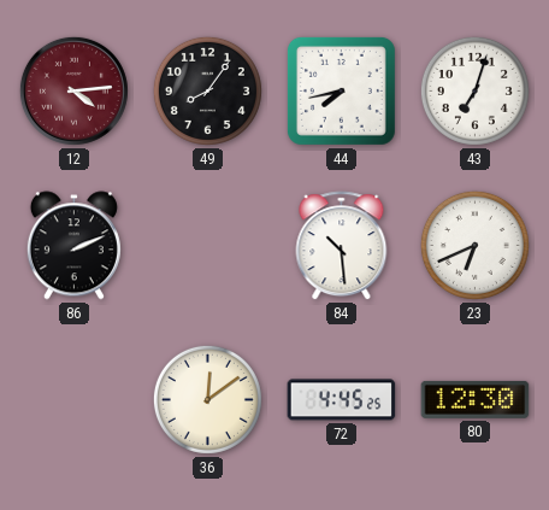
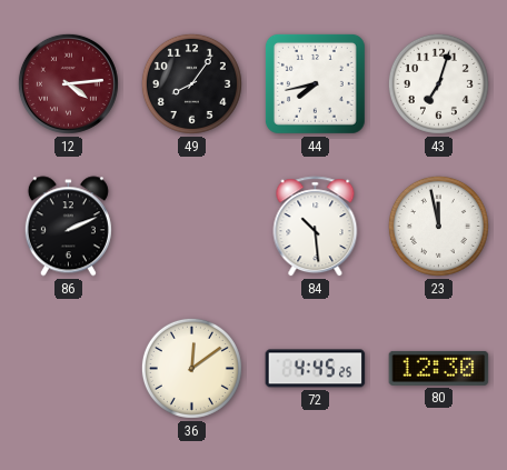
23: 6:41 -> 11:58
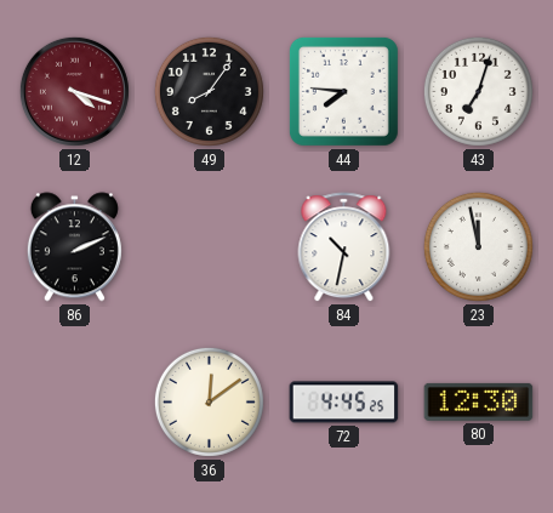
12: 4:14 -> 4:18
44: 7:43 -> 7:46
84: 10:29 -> 10:32
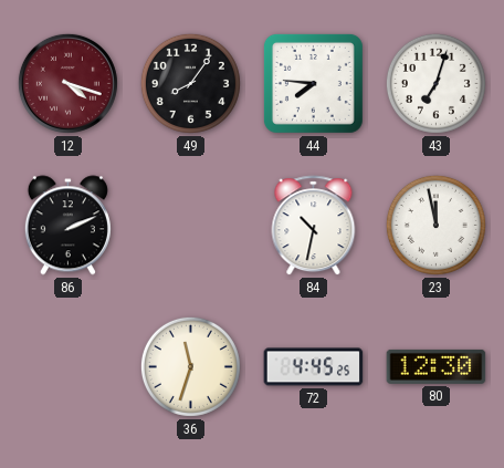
36: 12:09 -> 11:33
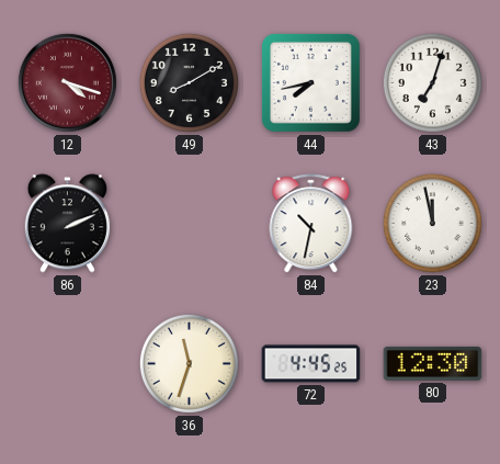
49: 8:06 -> 8:10
44: 7:46 -> 7:43
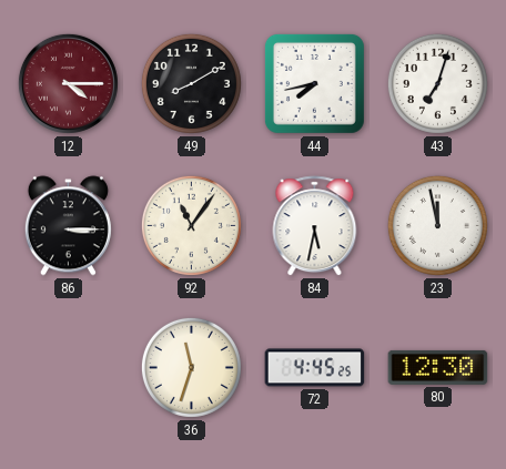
12: 4:18 -> 4:15
86: 2:11 -> 3:15
92: none -> 11:06
84: 10:32 -> 5:32
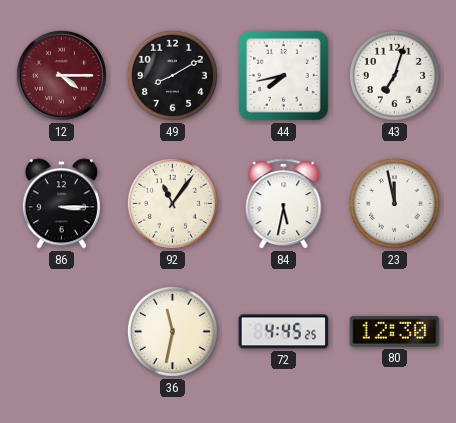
36: 11:33 -> 11:32
